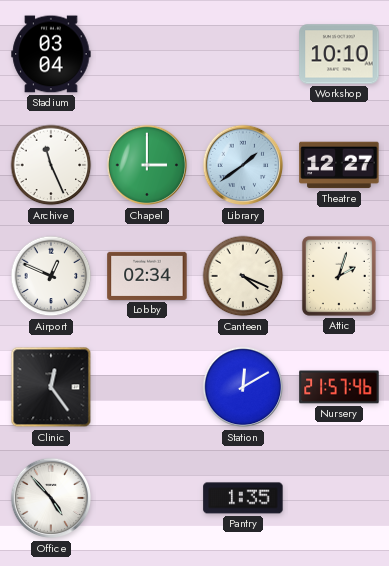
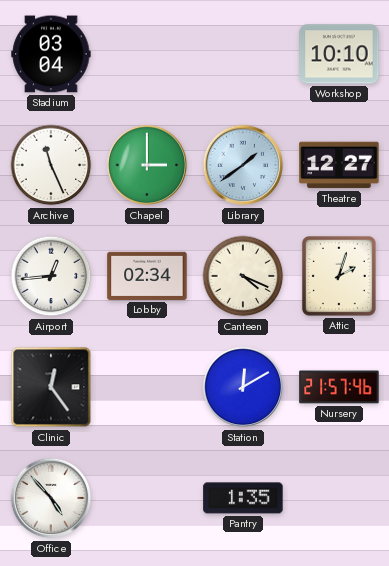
Airport: 12:49 -> 12:44
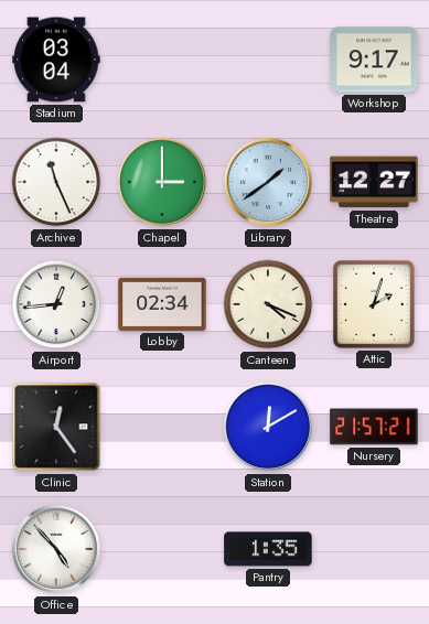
Workshop: 10:10 -> 9:17
Nursery: 21:57:46 -> 21:57:21
